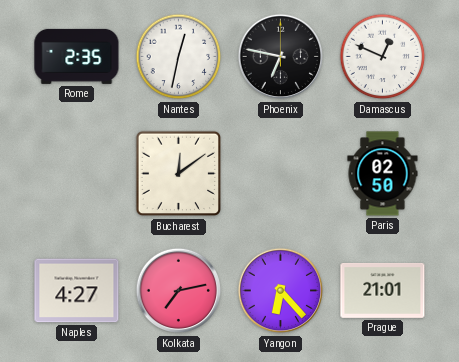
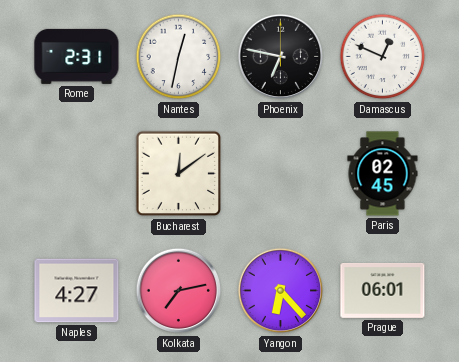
Rome: 2:35 -> 2:31
Paris: 02:50 -> 02:45
Prague: 21:01 -> 06:01
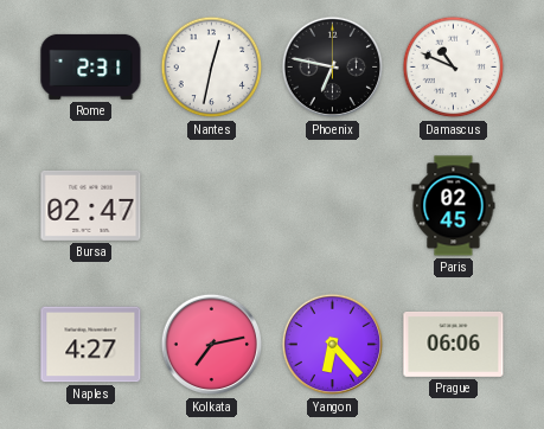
Damascus: 12:49 -> 10:49
Bursa: none -> 02:47
Bucharest: 12:09 -> none
Prague: 06:01 -> 06:06
